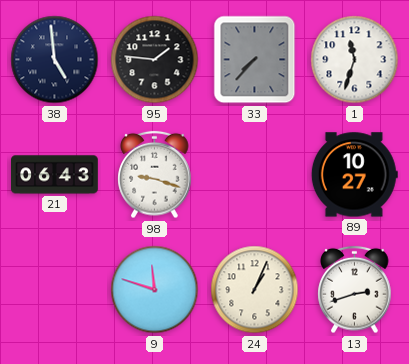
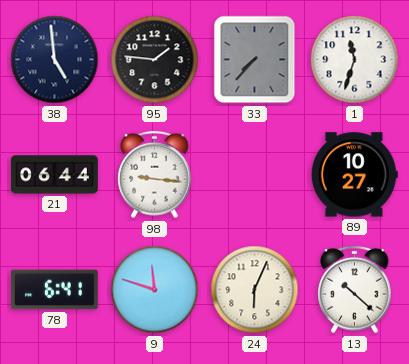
21: 06:43 -> 06:44
98: 9:18 -> 9:16
78: none -> 6:41
24: 1:04 -> 6:04
13: 2:42 -> 10:22
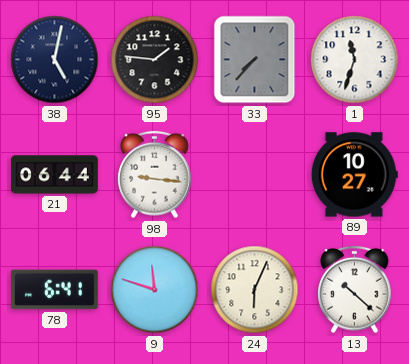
38: 4:59 -> 5:02
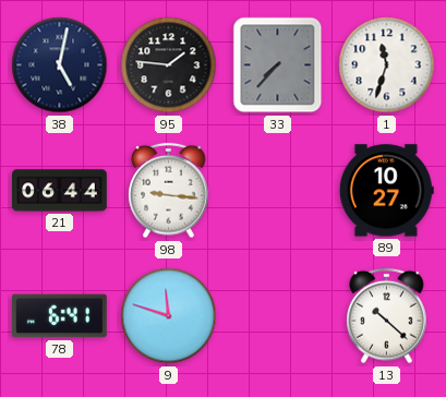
24: 6:04 -> none
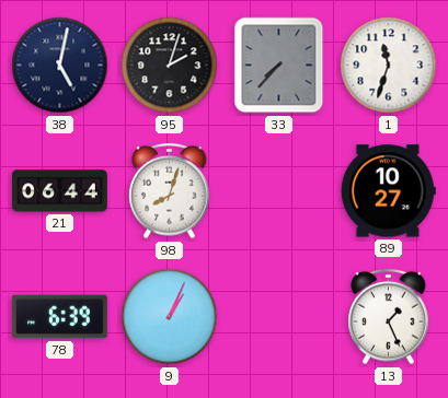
95: 1:46 -> 2:03
98: 9:16 -> 8:03
78: 6:41 -> 6:39
9: 11:48 -> 1:04
13: 10:22 -> 1:26
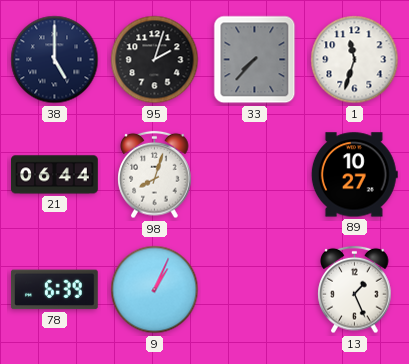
38: 5:02 -> 5:00
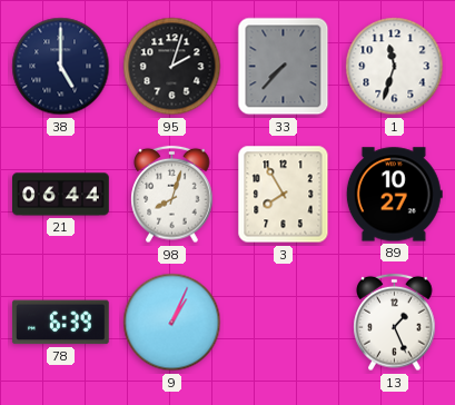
3: none -> 7:55
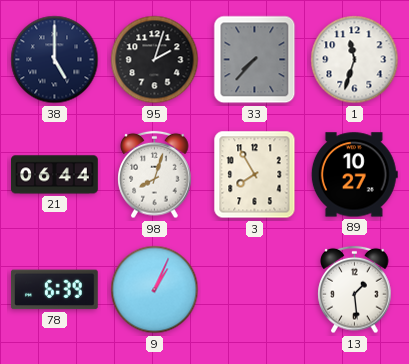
13: 1:26 -> 1:29
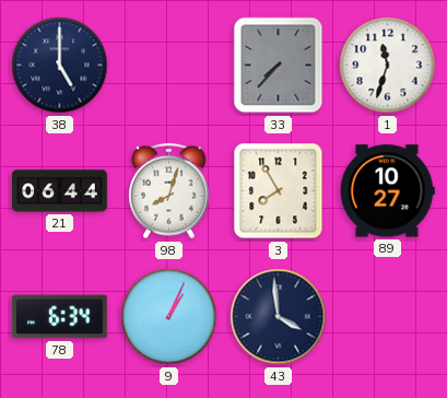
95: 2:03 -> none
78: 6:39 -> 6:34
43: none -> 3:59
13: 1:29 -> none
